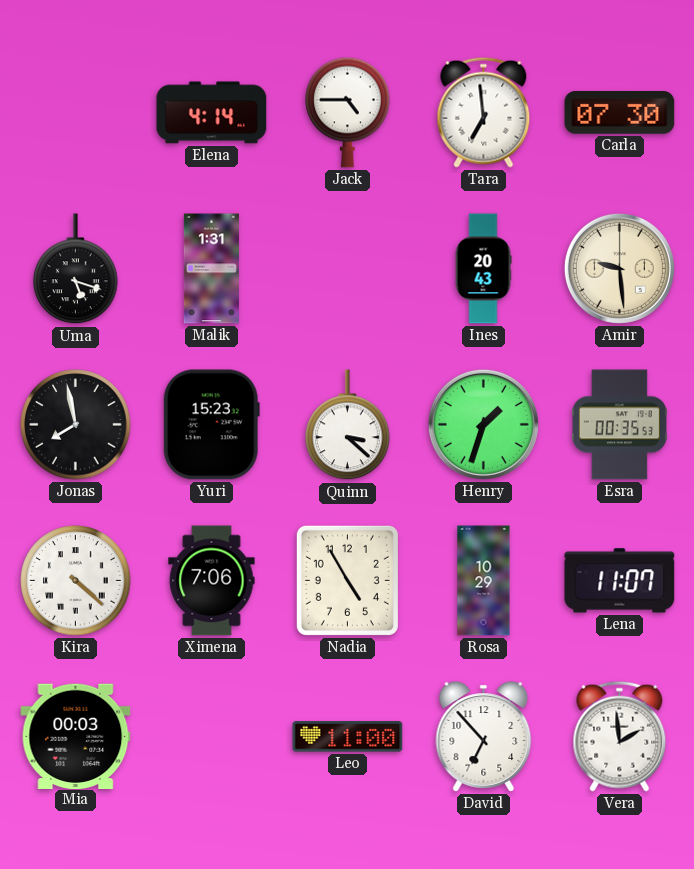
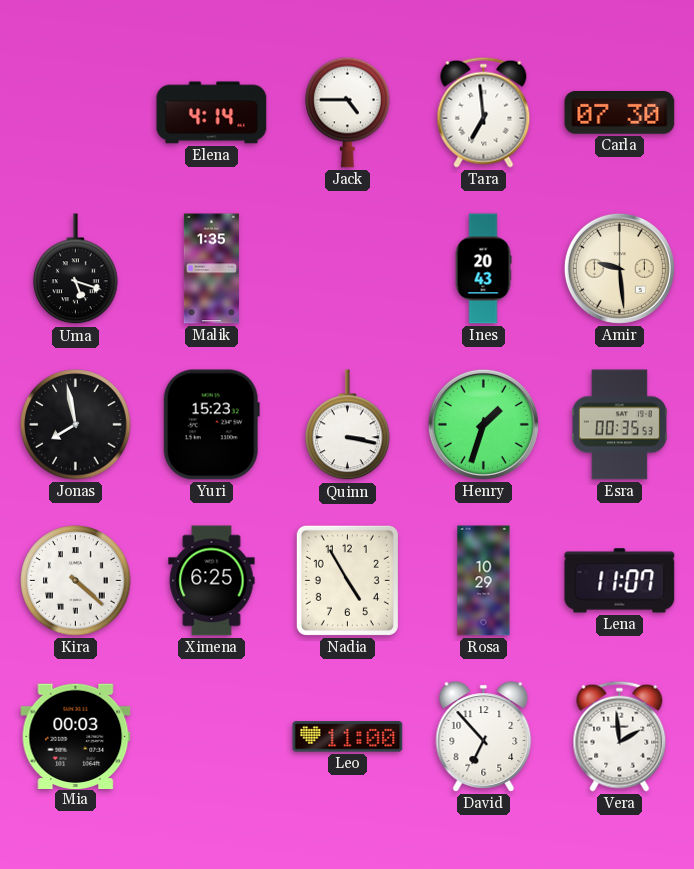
Malik: 1:31 -> 1:35
Quinn: 3:22 -> 3:17
Ximena: 7:06 -> 6:25
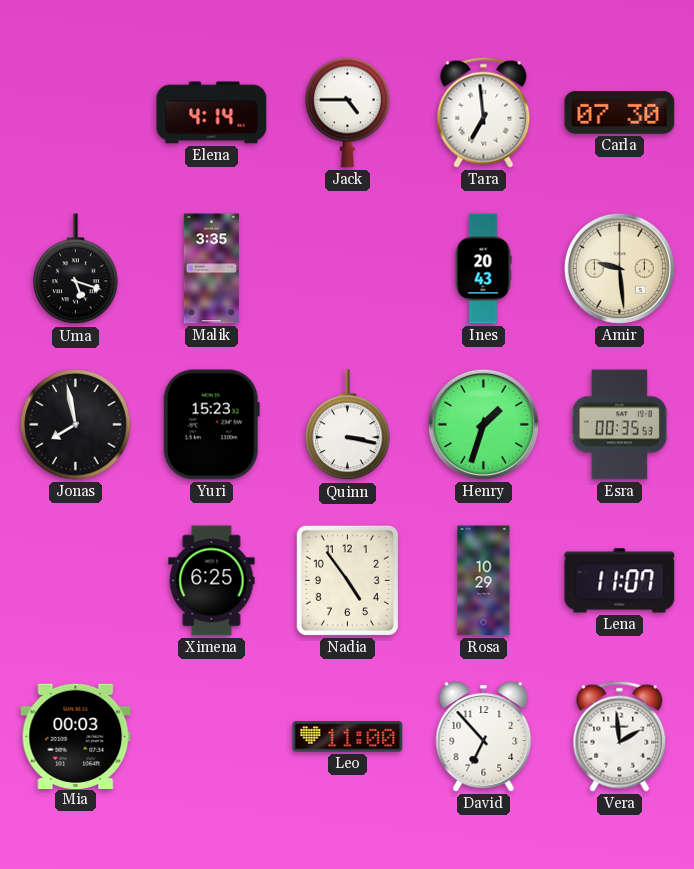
Malik: 1:35 -> 3:35
Kira: 4:22 -> none
Nadia: 4:55 -> 4:54
